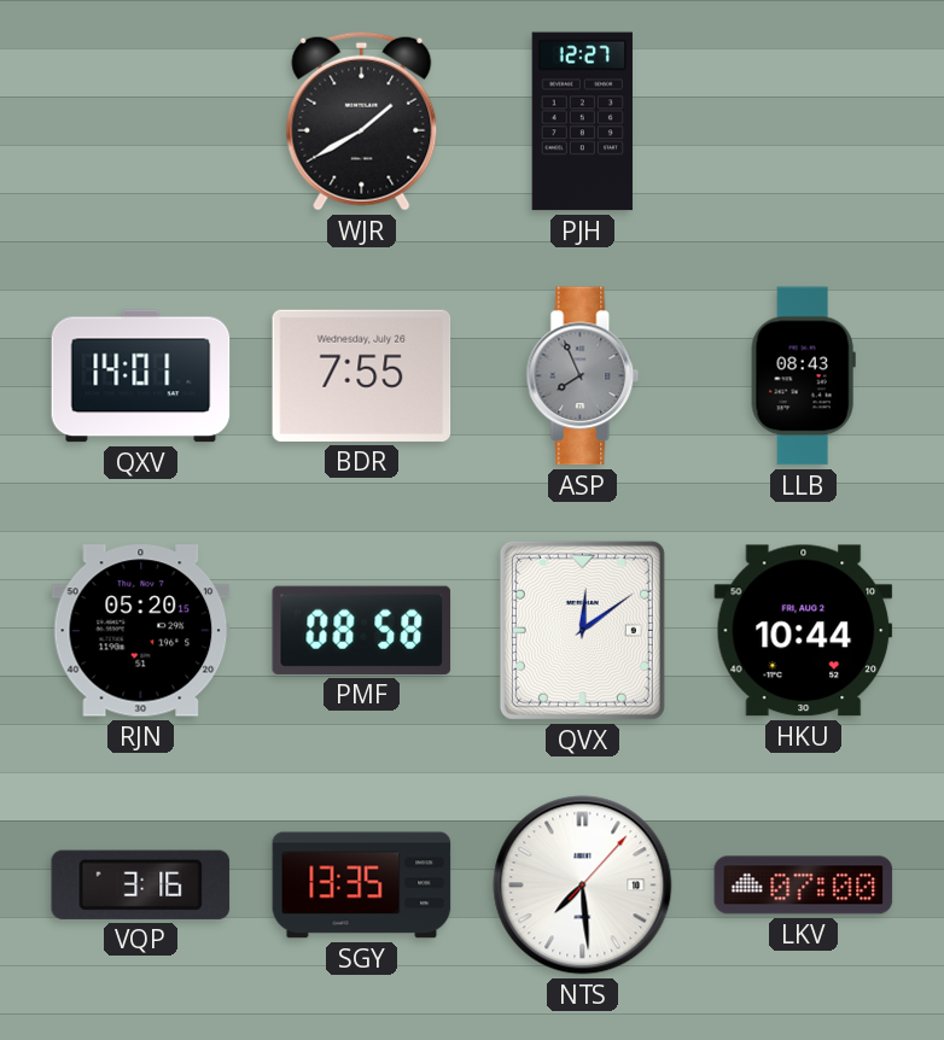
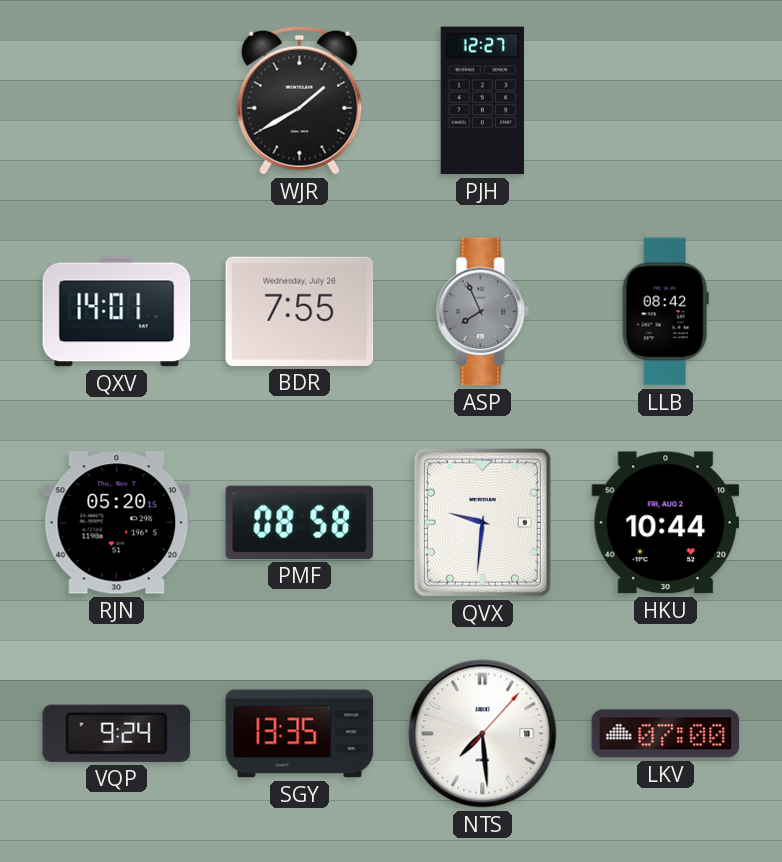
LLB: 08:43 -> 08:42
QVX: 12:09 -> 9:31
VQP: 3:16 -> 9:24
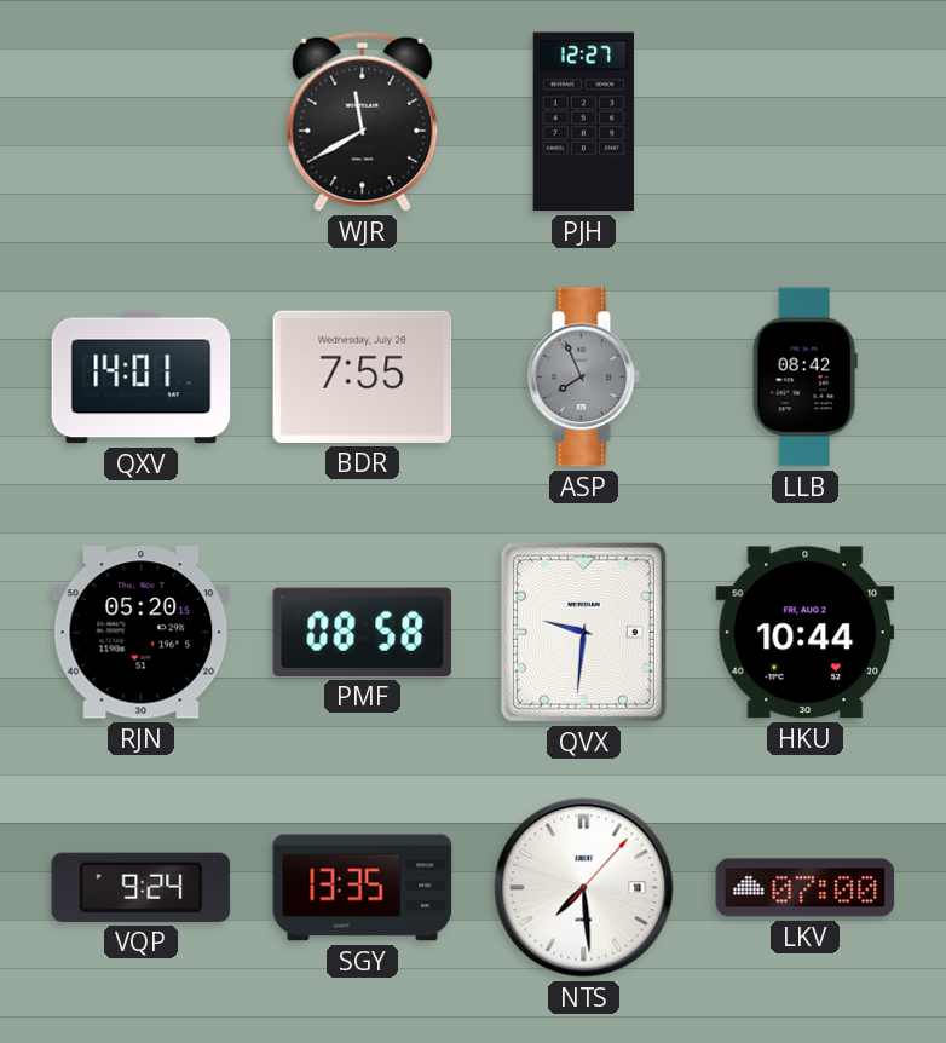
WJR: 1:40 -> 11:40
